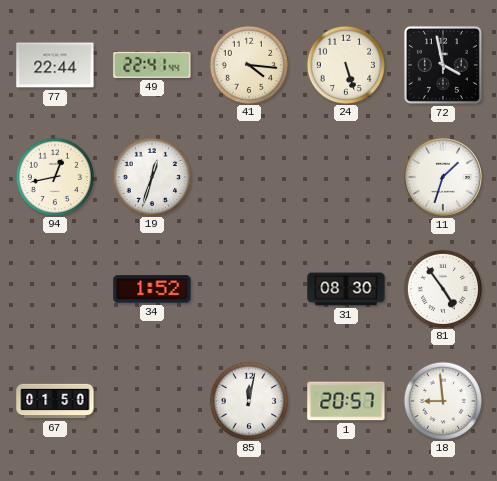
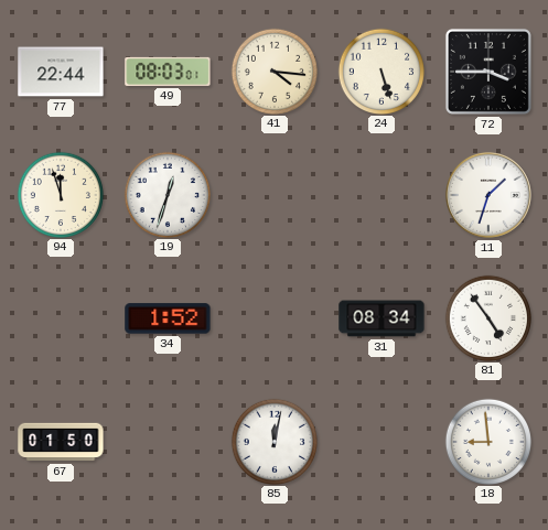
49: 22:41 -> 08:03
72: 3:58 -> 3:45
94: 12:43 -> 11:57
31: 08:30 -> 08:34
1: 20:57 -> none
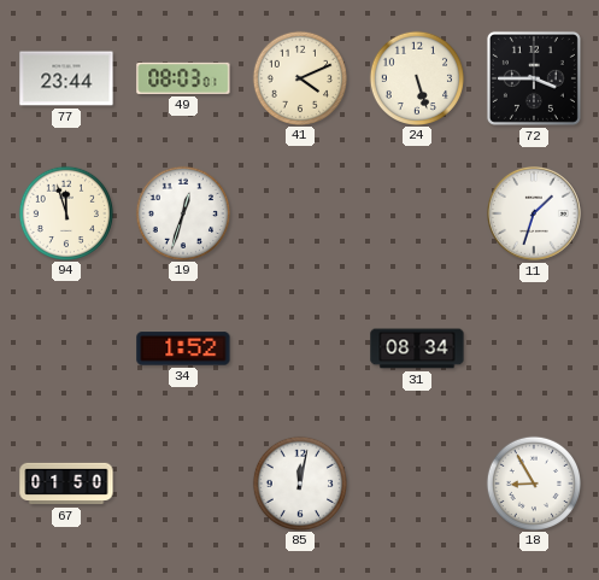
77: 22:44 -> 23:44
41: 4:16 -> 4:11
81: 4:54 -> none
18: 8:59 -> 8:55
